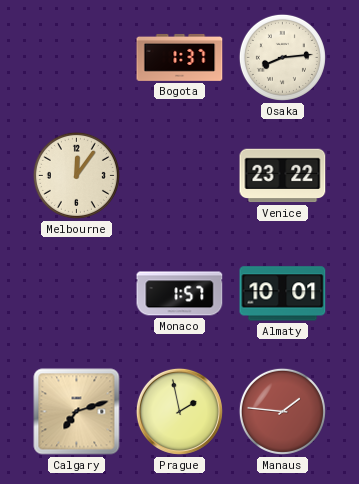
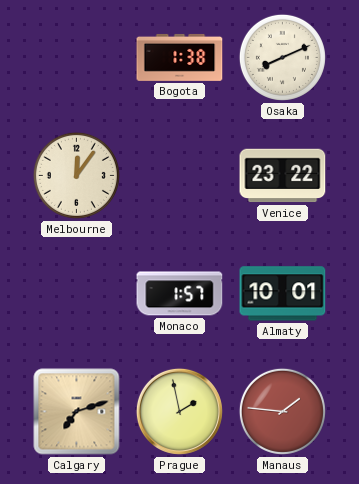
Bogota: 1:37 -> 1:38
Osaka: 8:14 -> 8:11
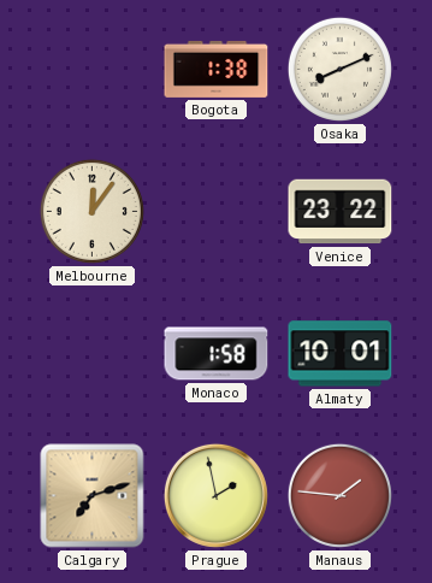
Monaco: 1:57 -> 1:58
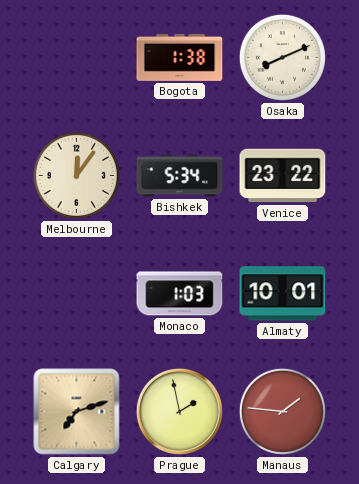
Bishkek: none -> 5:34
Monaco: 1:58 -> 1:03
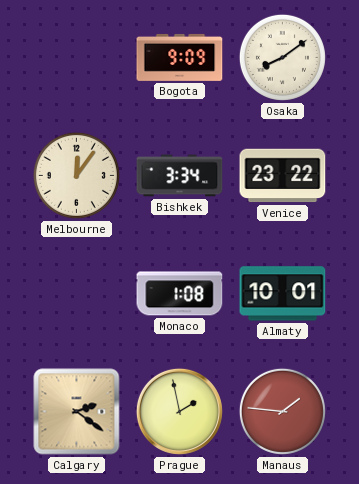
Bogota: 1:38 -> 9:09
Osaka: 8:11 -> 8:09
Bishkek: 5:34 -> 3:34
Monaco: 1:03 -> 1:08
Calgary: 7:12 -> 2:21
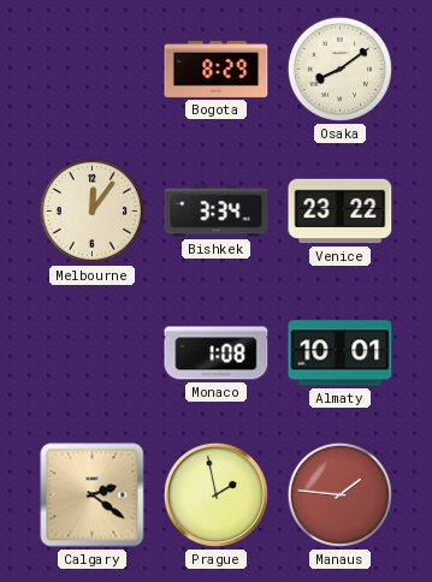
Bogota: 9:09 -> 8:29
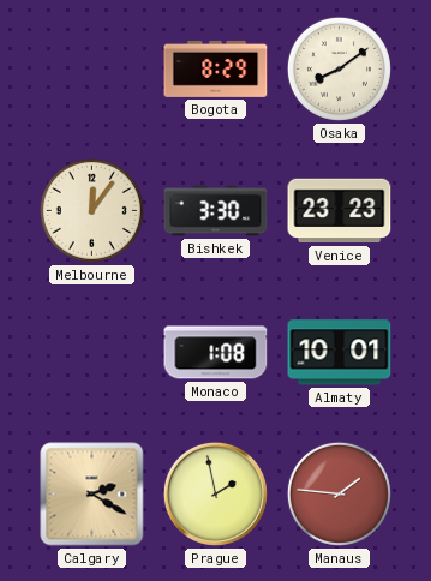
Bishkek: 3:34 -> 3:30
Venice: 23:22 -> 23:23
Calgary: 2:21 -> 2:20
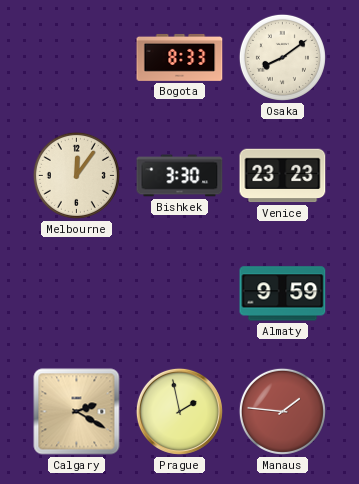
Bogota: 8:29 -> 8:33
Monaco: 1:08 -> none
Almaty: 10:01 -> 9:59
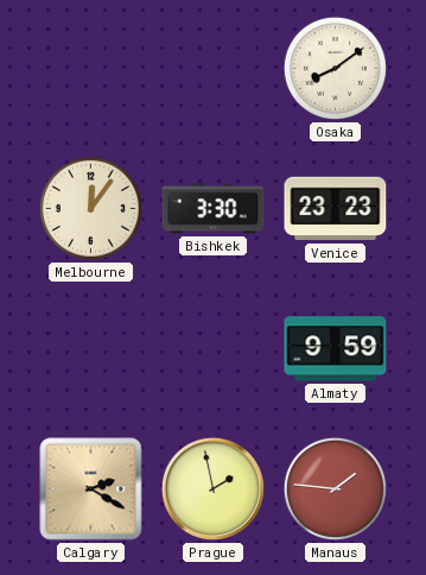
Bogota: 8:33 -> none
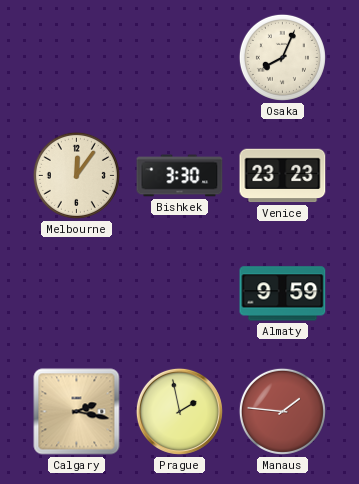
Osaka: 8:09 -> 8:04
Calgary: 2:20 -> 2:17
